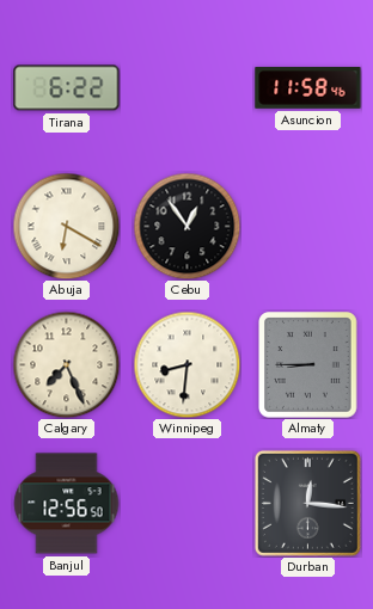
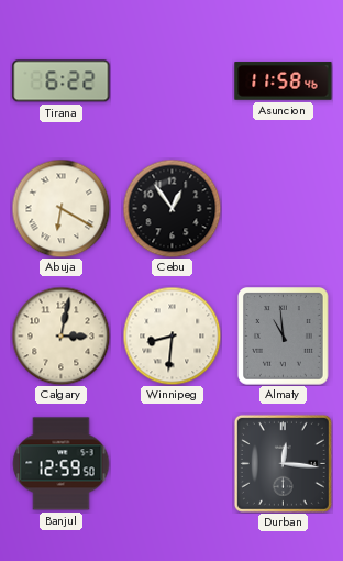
Calgary: 7:26 -> 3:02
Almaty: 8:45 -> 10:59
Banjul: 12:56 -> 12:59
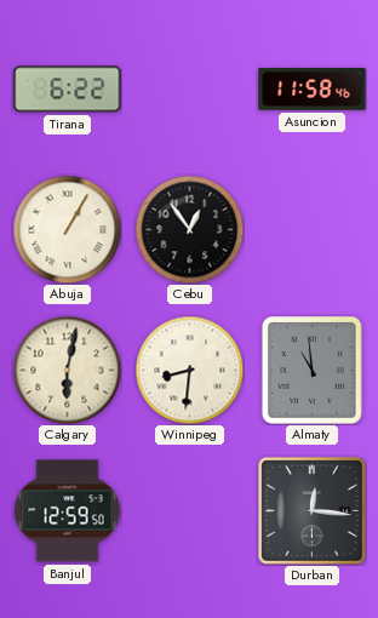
Abuja: 6:20 -> 1:05
Calgary: 3:02 -> 6:02
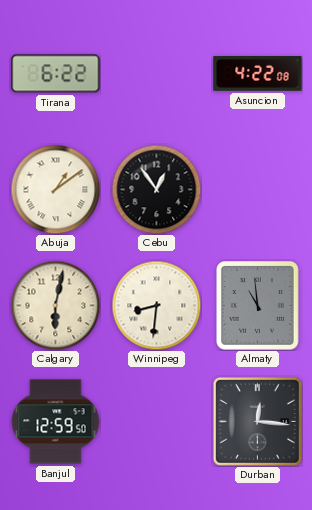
Asuncion: 11:58 -> 4:22
Abuja: 1:05 -> 1:09
